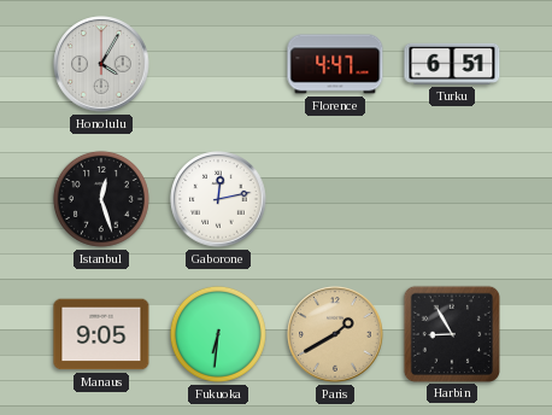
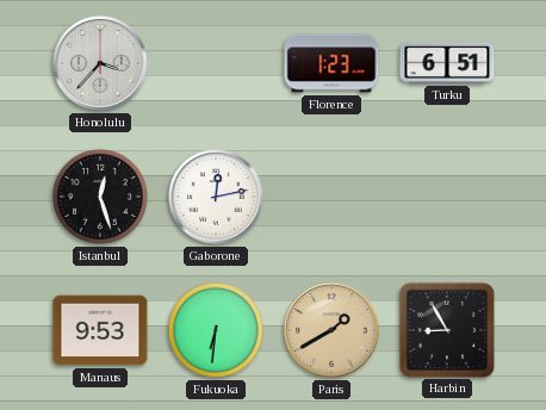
Honolulu: 4:05 -> 3:37
Florence: 4:47 -> 1:23
Manaus: 9:05 -> 9:53
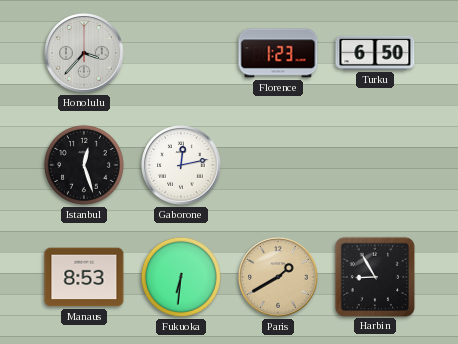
Turku: 6:51 -> 6:50
Manaus: 9:53 -> 8:53
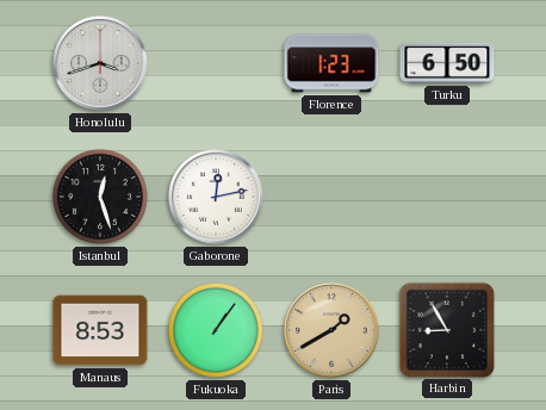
Honolulu: 3:37 -> 3:42
Fukuoka: 6:31 -> 1:06
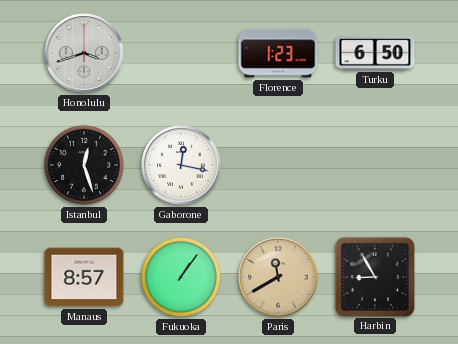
Gaborone: 12:13 -> 12:17
Manaus: 8:53 -> 8:57
Paris: 1:40 -> 11:40
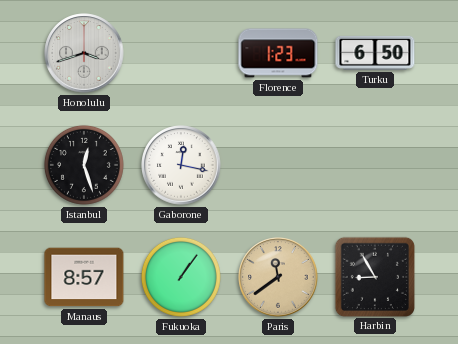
Paris: 11:40 -> 11:39
